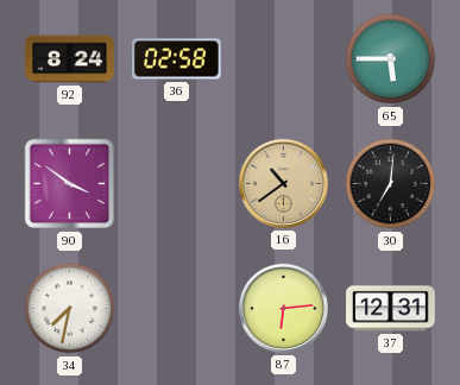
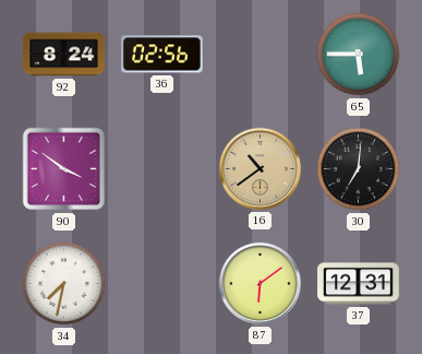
36: 02:58 -> 02:56
87: 6:14 -> 6:09
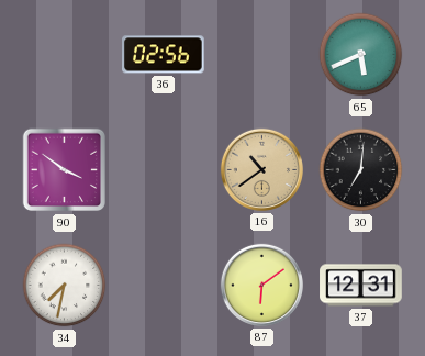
92: 8:24 -> none
65: 5:45 -> 5:41
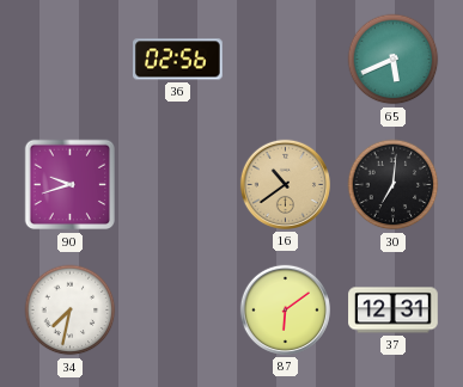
90: 3:51 -> 9:42
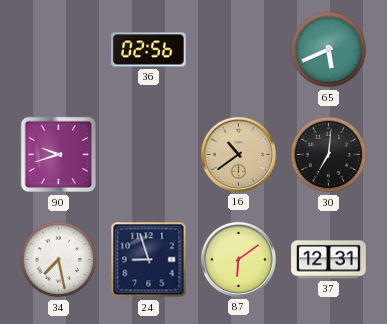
34: 7:32 -> 7:28
24: none -> 8:57
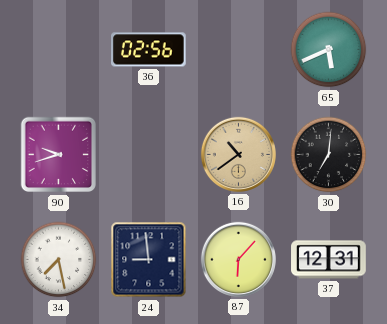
24: 8:57 -> 8:59
87: 6:09 -> 6:07
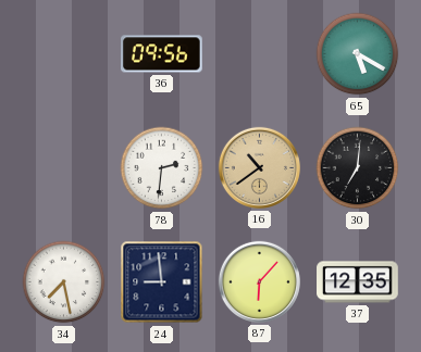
36: 02:56 -> 09:56
65: 5:41 -> 5:20
90: 9:42 -> none
78: none -> 2:31
37: 12:31 -> 12:35
